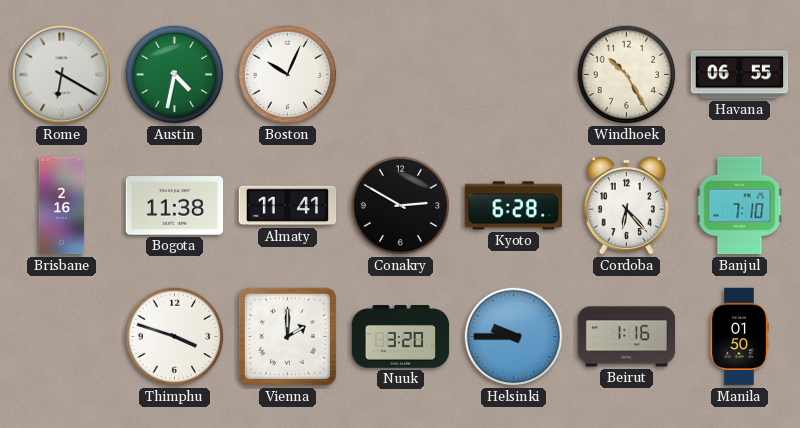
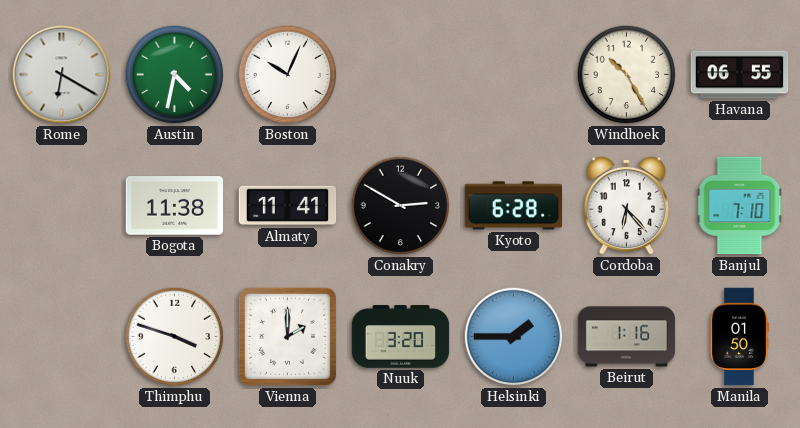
Brisbane: 2:16 -> none
Helsinki: 9:45 -> 1:45
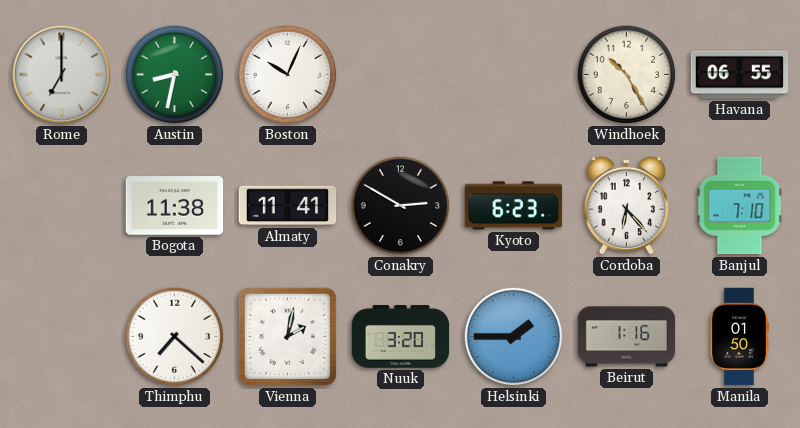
Rome: 6:20 -> 7:00
Austin: 4:32 -> 8:32
Kyoto: 6:28 -> 6:23
Thimphu: 3:48 -> 7:22
Vienna: 2:00 -> 2:02
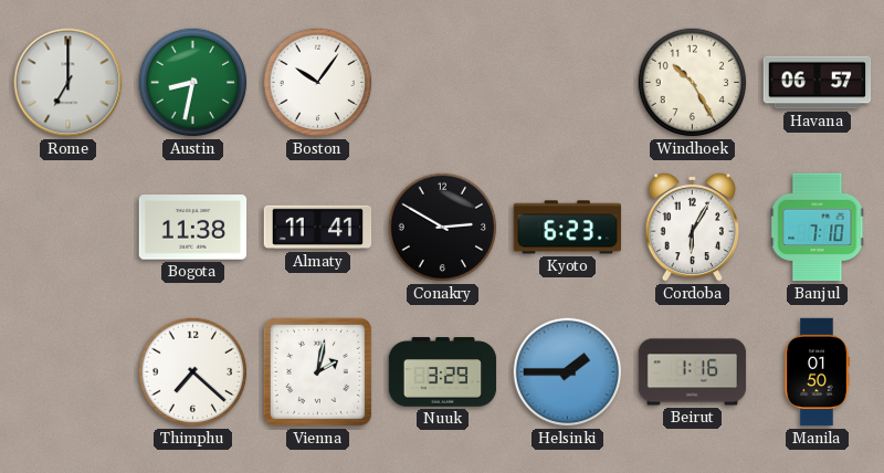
Boston: 10:04 -> 10:06
Havana: 06:55 -> 06:57
Cordoba: 6:23 -> 6:05
Nuuk: 3:20 -> 3:29
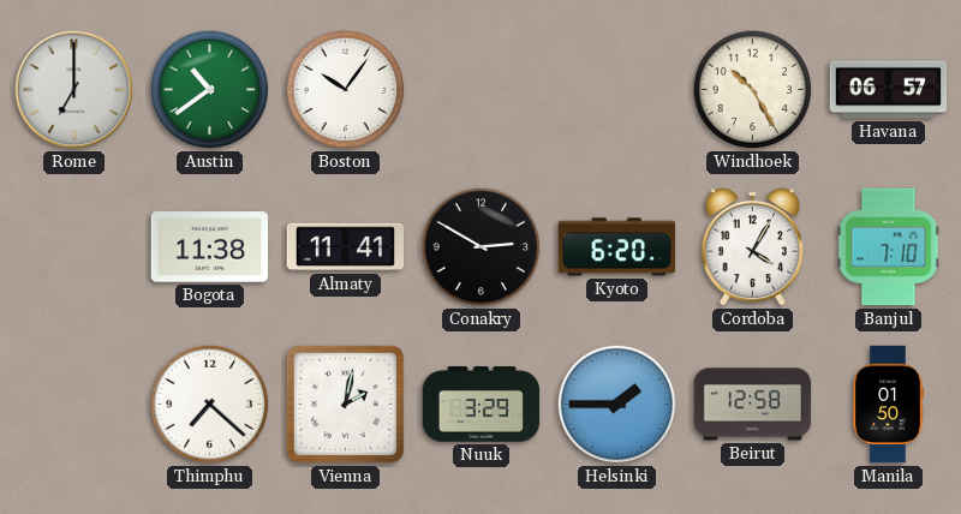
Austin: 8:32 -> 10:39
Kyoto: 6:23 -> 6:20
Cordoba: 6:05 -> 4:05
Beirut: 1:16 -> 12:58
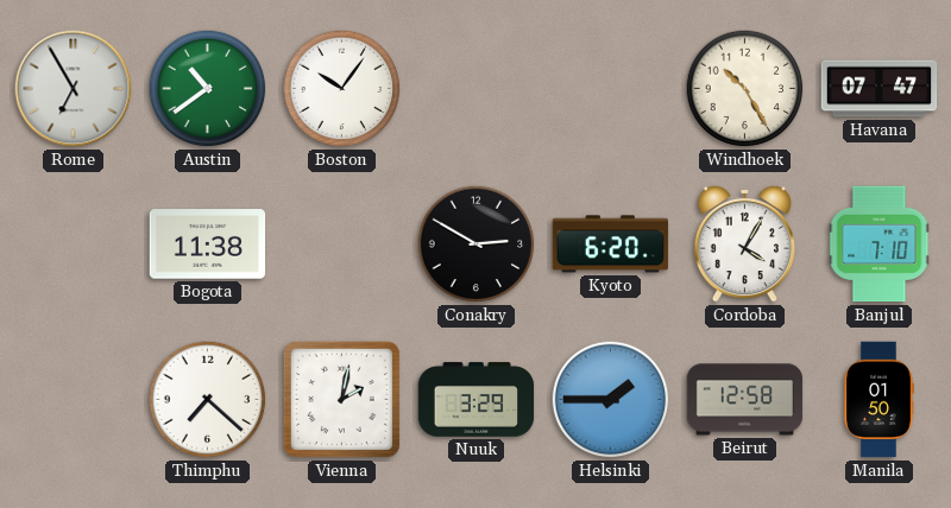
Rome: 7:00 -> 6:55
Havana: 06:57 -> 07:47
Almaty: 11:41 -> none
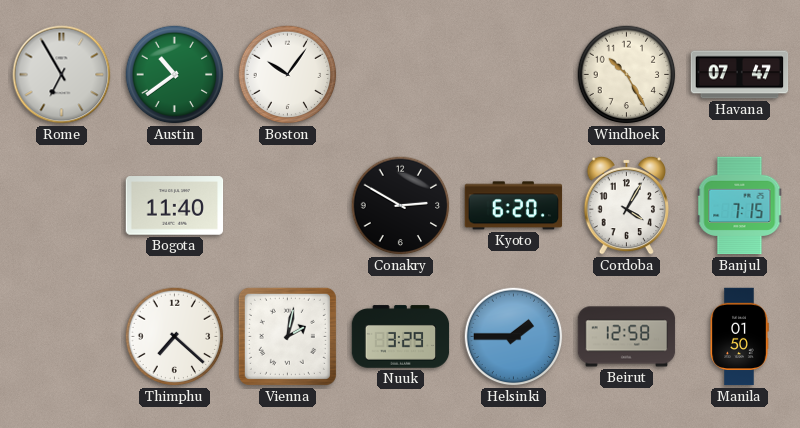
Bogota: 11:38 -> 11:40
Banjul: 7:10 -> 7:15
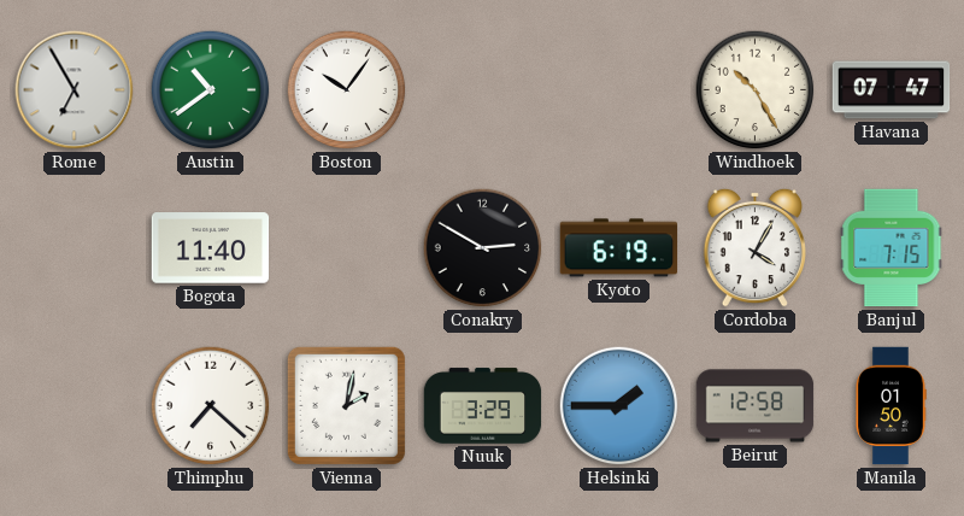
Kyoto: 6:20 -> 6:19
